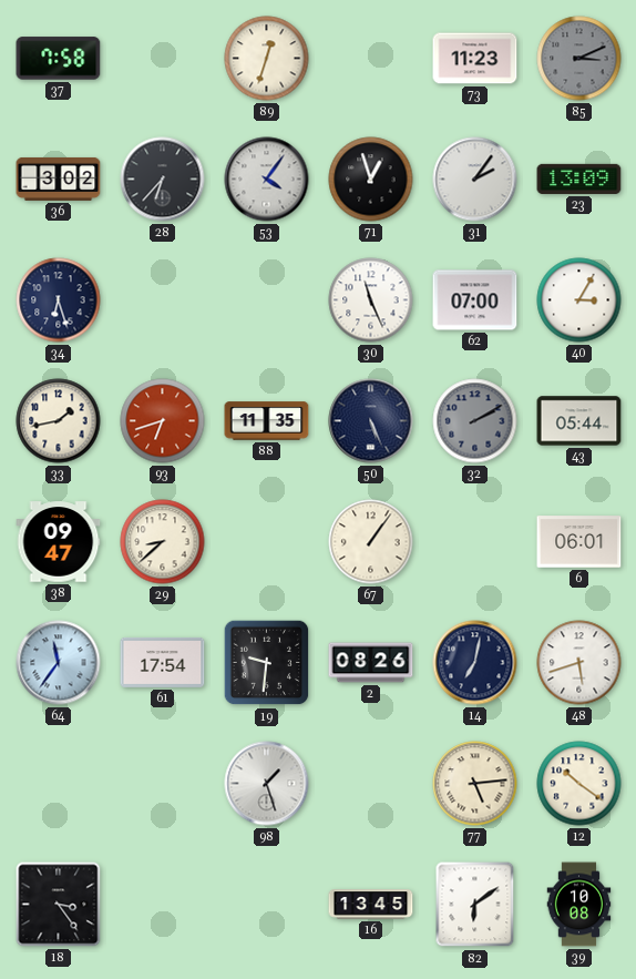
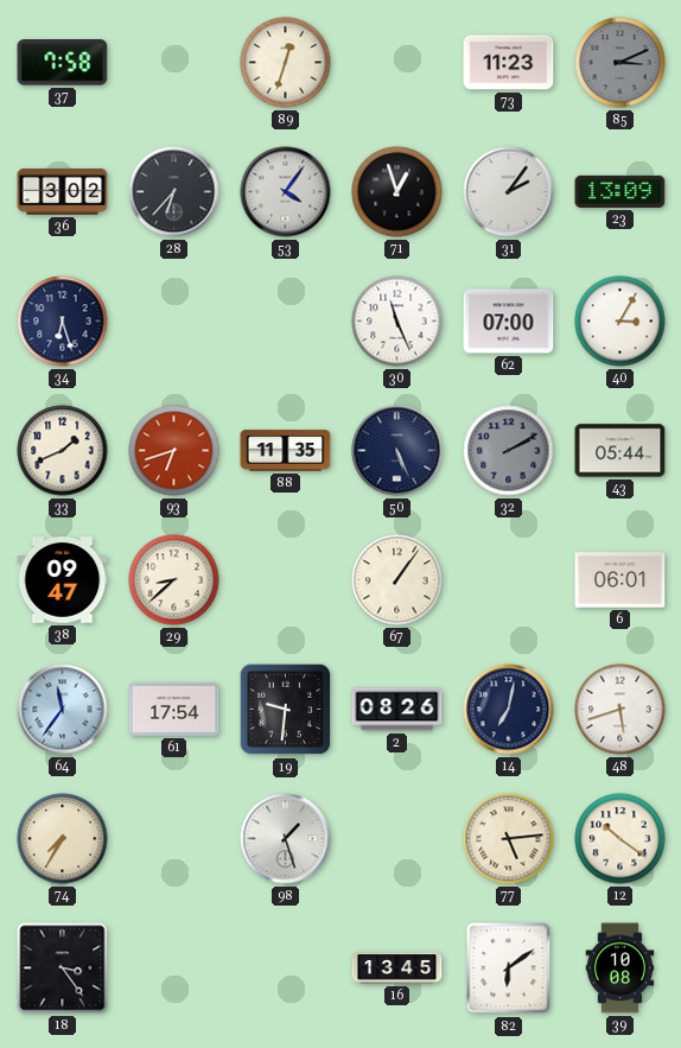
33: 1:43 -> 1:41
74: none -> 7:35
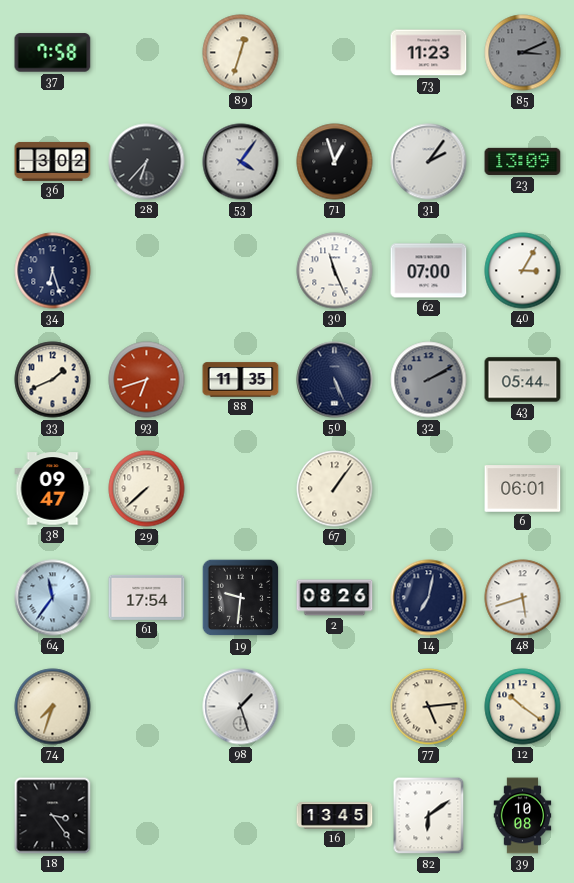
29: 8:38 -> 7:38
74: 7:35 -> 7:33
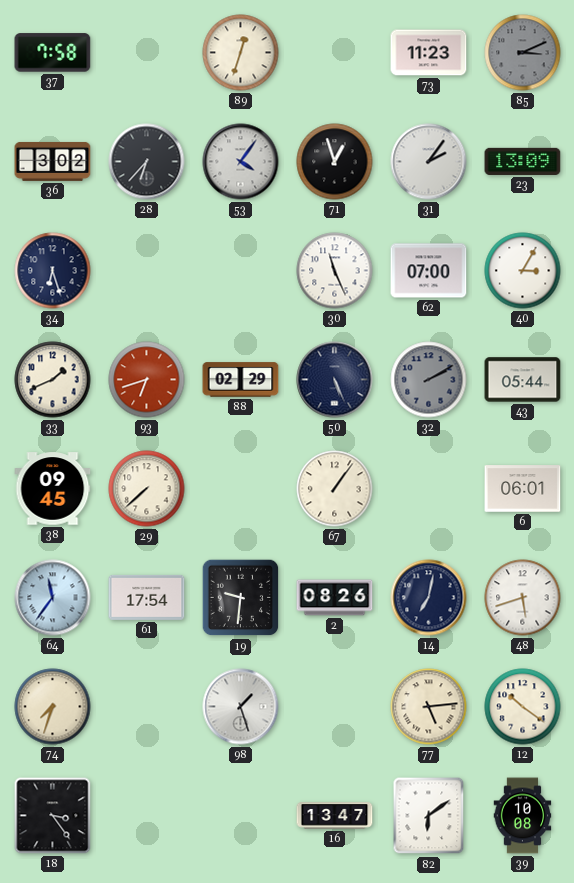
88: 11:35 -> 02:29
38: 09:47 -> 09:45
16: 13:45 -> 13:47
